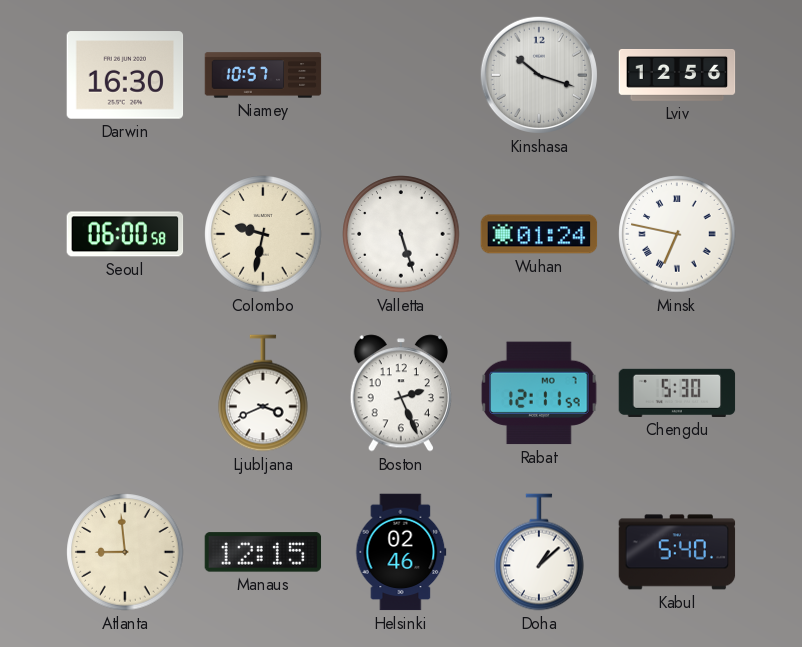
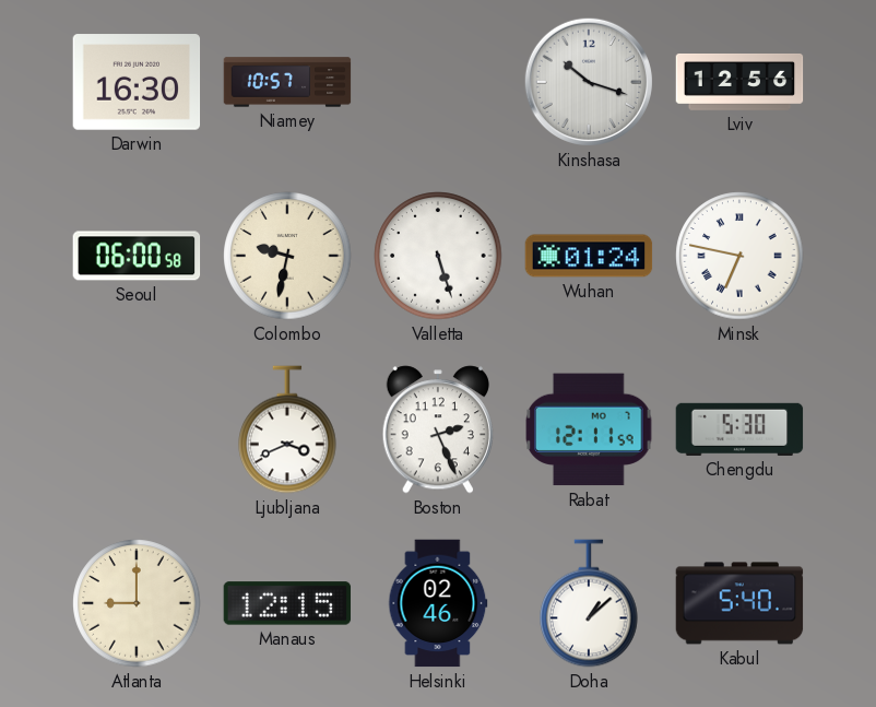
Atlanta: 8:59 -> 9:00
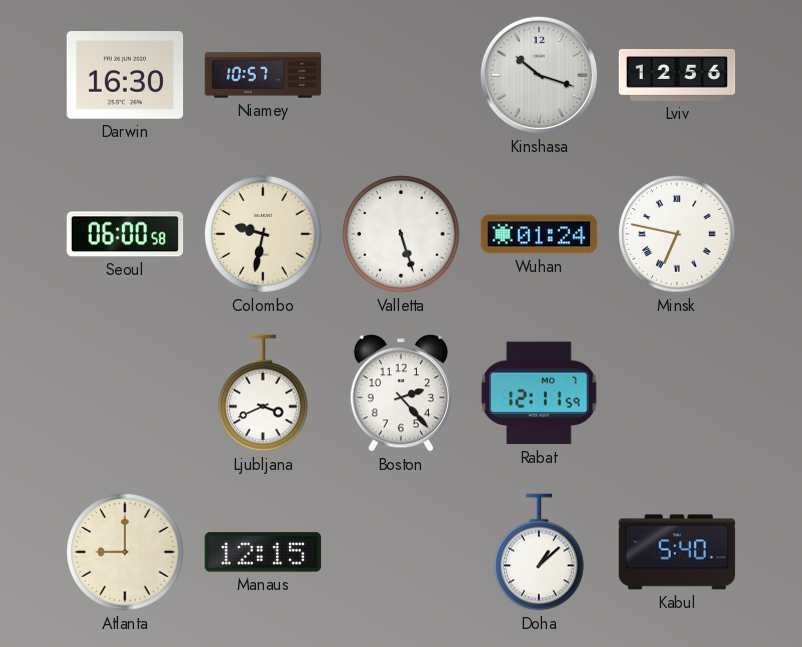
Boston: 2:26 -> 2:23
Chengdu: 5:30 -> none
Helsinki: 02:46 -> none
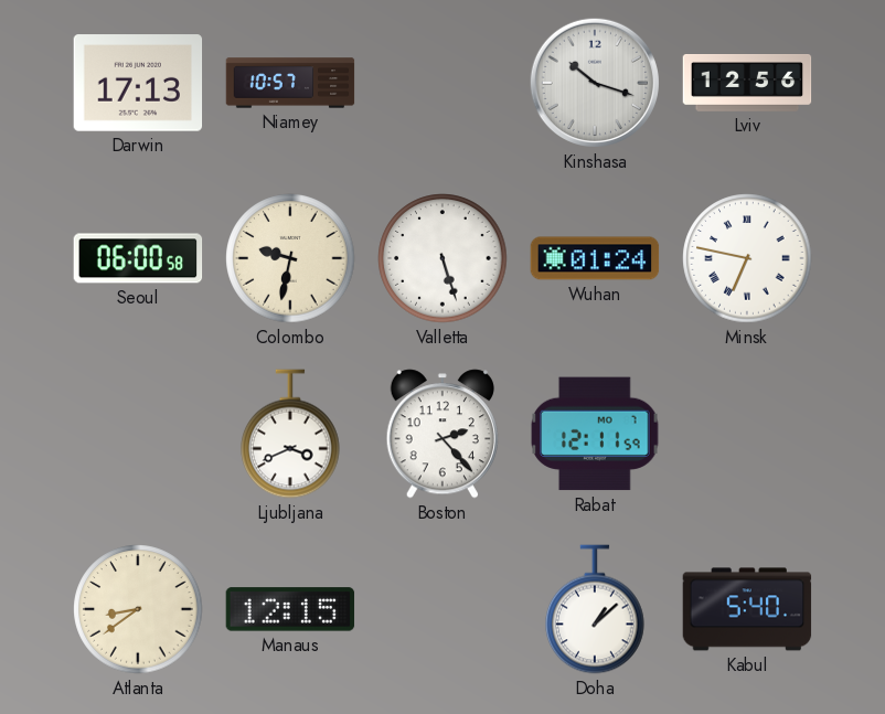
Darwin: 16:30 -> 17:13
Atlanta: 9:00 -> 8:39
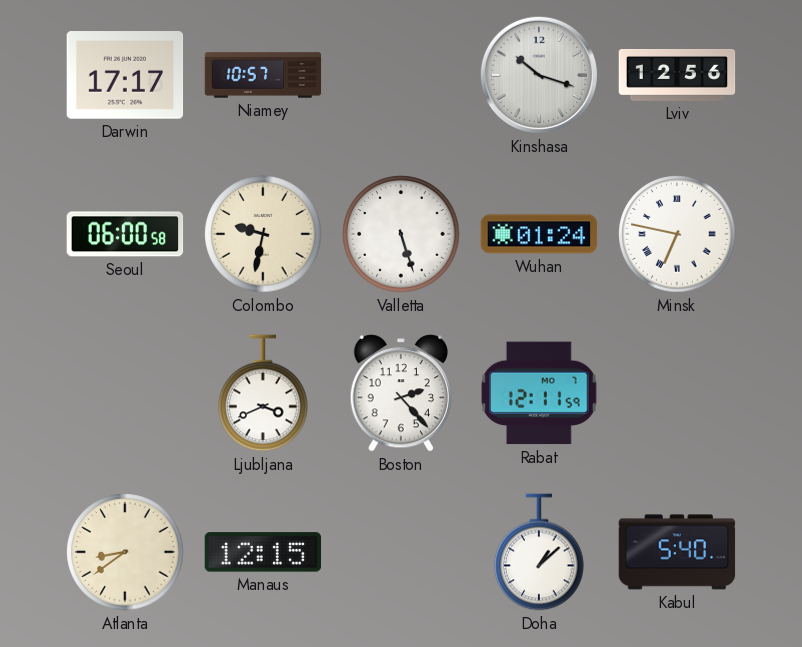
Darwin: 17:13 -> 17:17
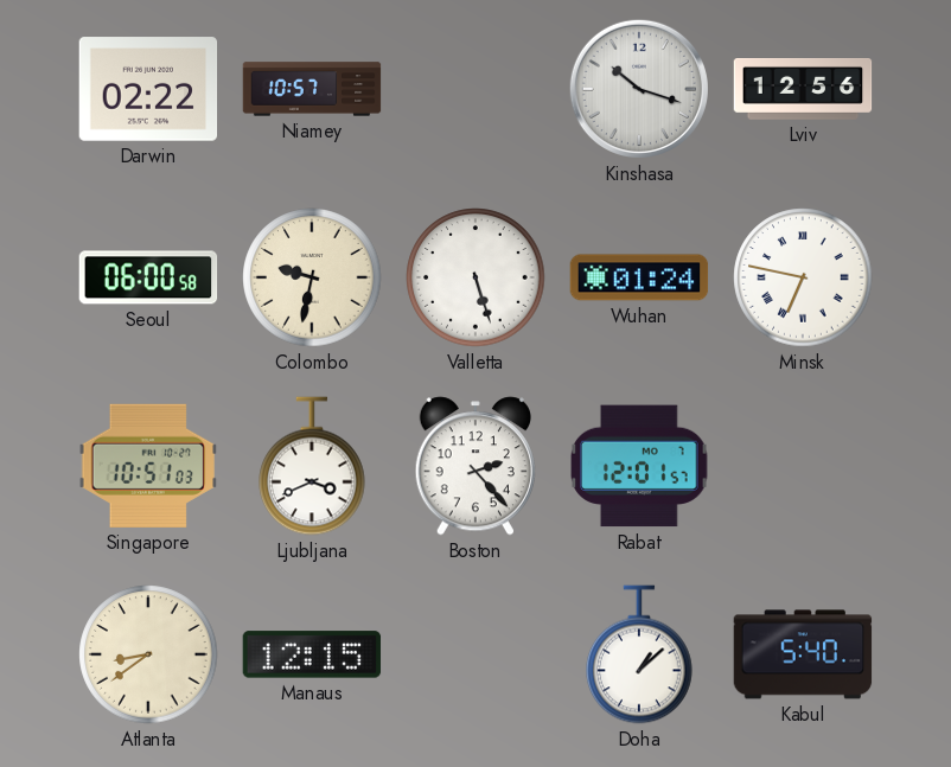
Darwin: 17:17 -> 02:22
Singapore: none -> 10:51
Rabat: 12:11 -> 12:01
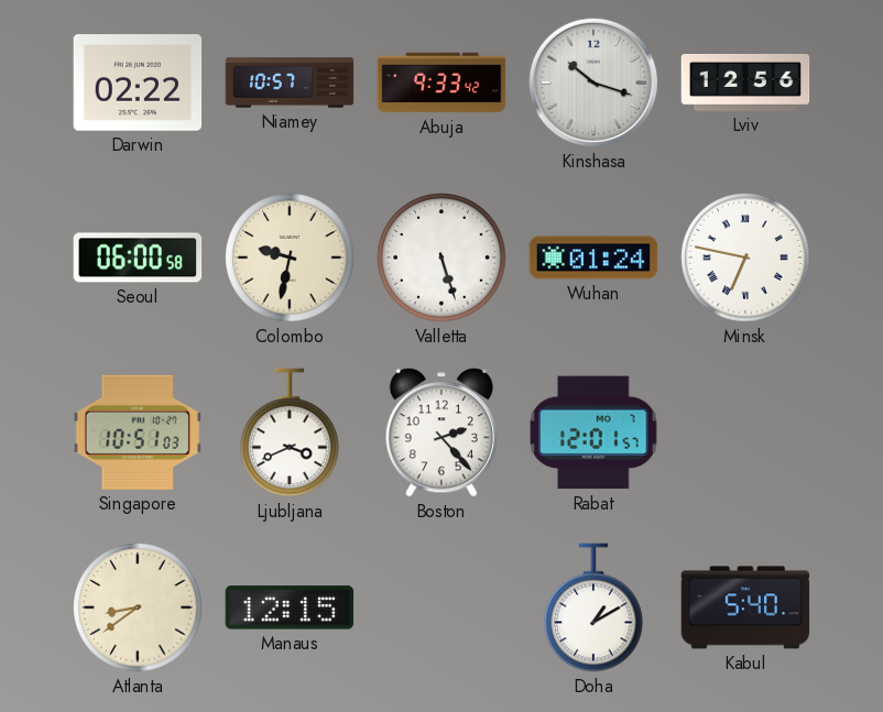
Abuja: none -> 9:33
Doha: 1:08 -> 1:10
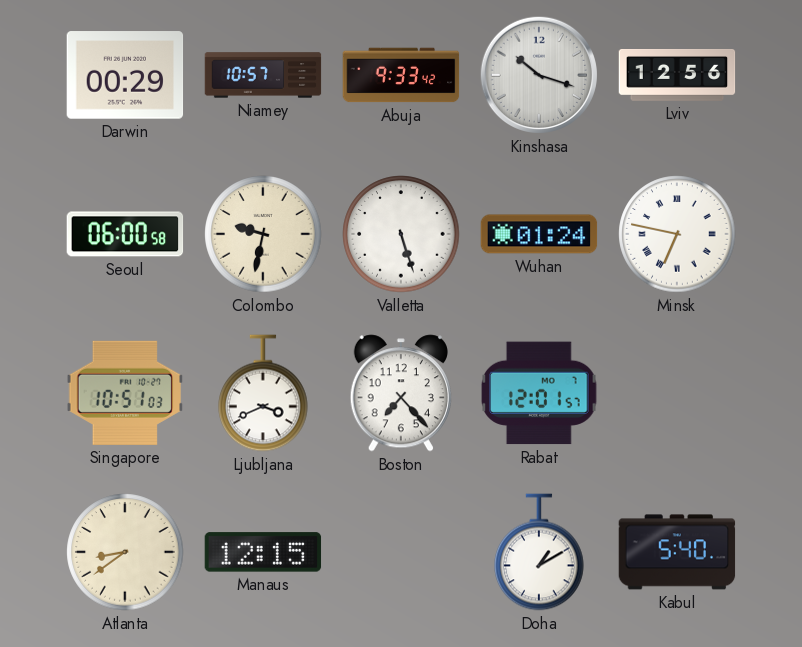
Darwin: 02:22 -> 00:29
Boston: 2:23 -> 7:23
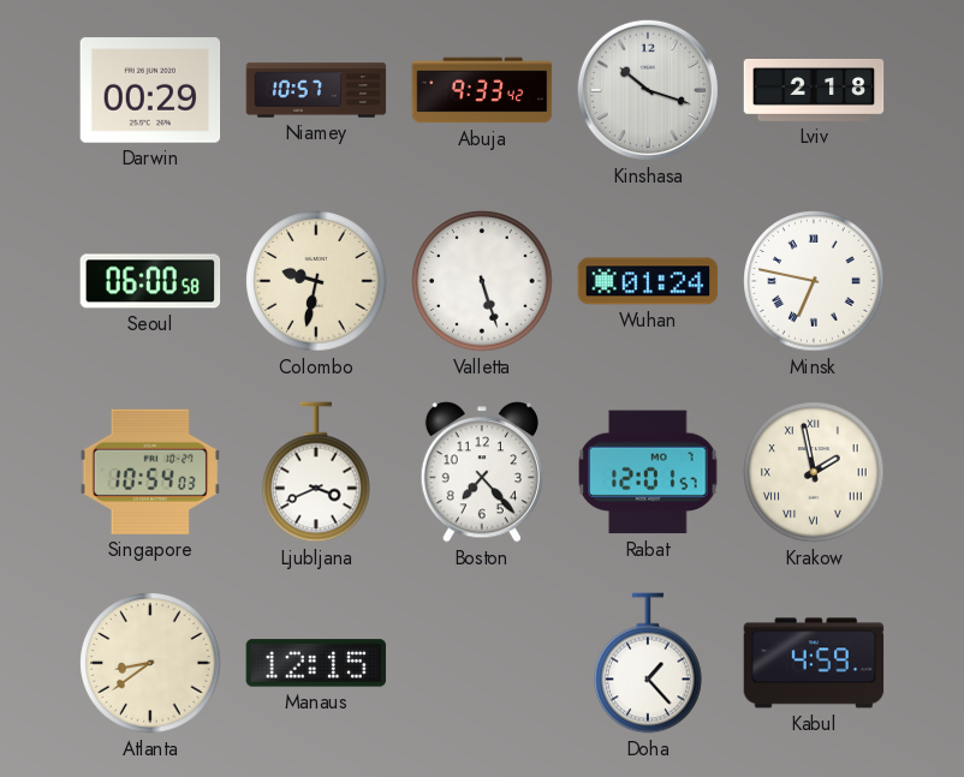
Lviv: 12:56 -> 2:18
Singapore: 10:51 -> 10:54
Krakow: none -> 1:58
Doha: 1:10 -> 1:23
Kabul: 5:40 -> 4:59
